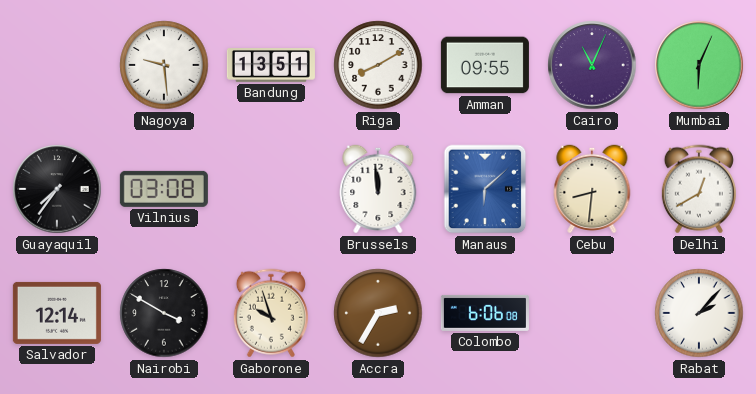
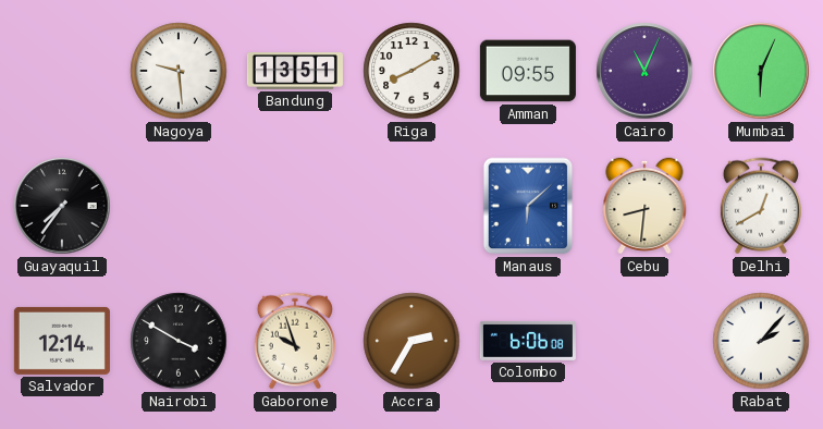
Vilnius: 03:08 -> none
Brussels: 11:59 -> none
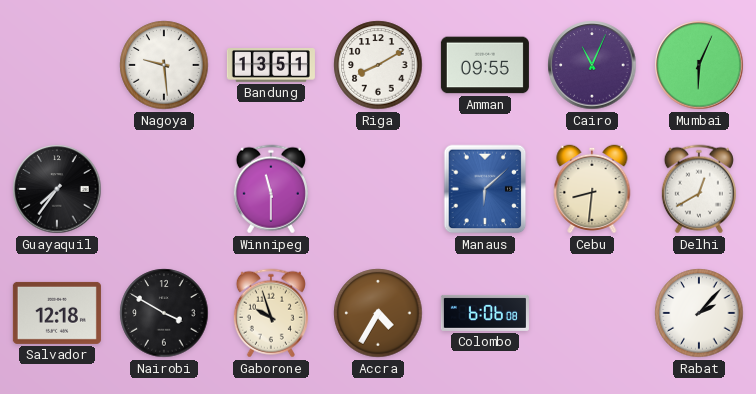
Winnipeg: none -> 11:30
Salvador: 12:14 -> 12:18
Accra: 2:35 -> 4:35
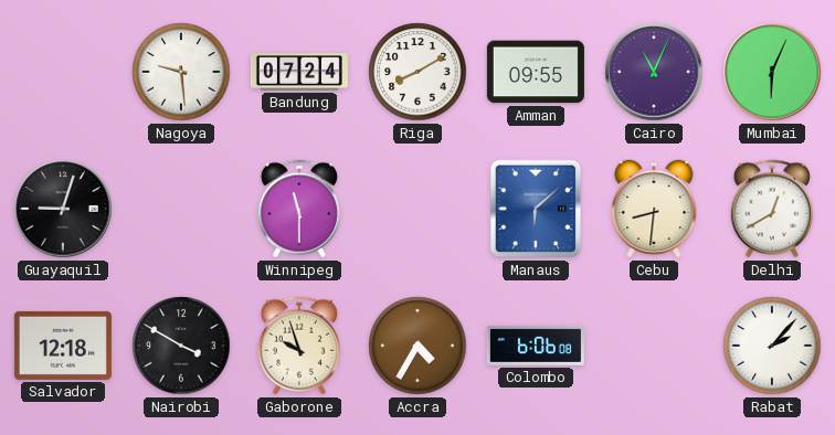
Bandung: 13:51 -> 07:24
Guayaquil: 7:36 -> 9:03
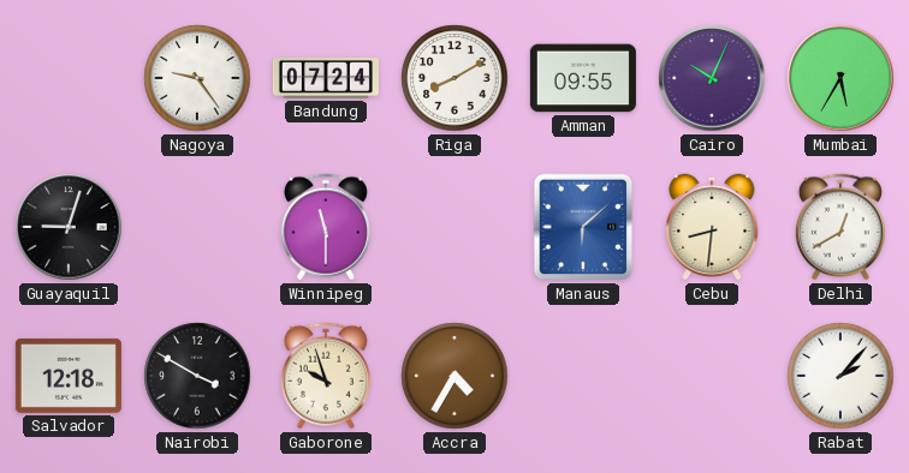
Nagoya: 9:29 -> 9:24
Cairo: 11:04 -> 10:04
Mumbai: 6:04 -> 5:35
Colombo: 6:06 -> none
